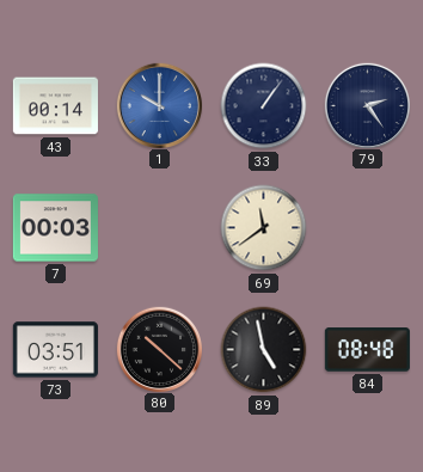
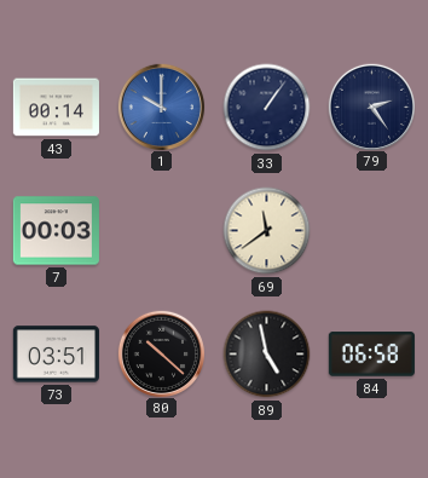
84: 08:48 -> 06:58
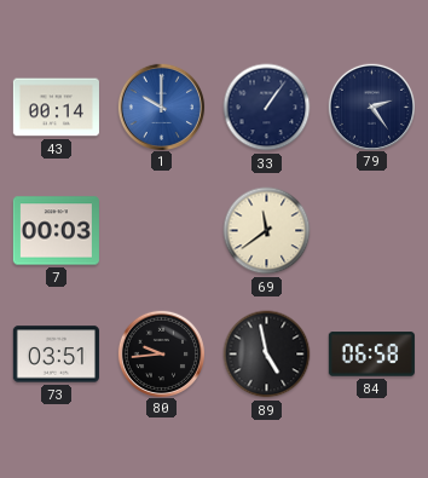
80: 10:22 -> 9:44
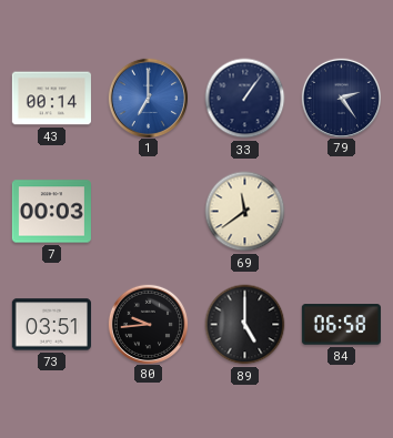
1: 10:00 -> 7:00
89: 4:58 -> 5:00
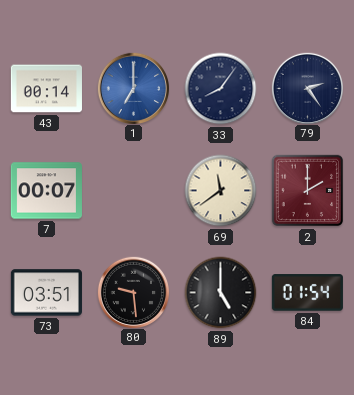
33: 1:06 -> 8:06
7: 00:03 -> 00:07
2: none -> 2:00
80: 9:44 -> 9:29
84: 06:58 -> 01:54
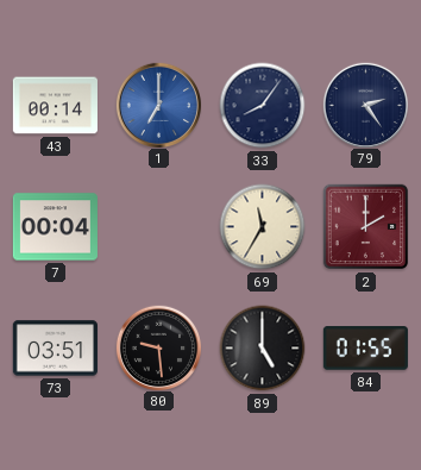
7: 00:07 -> 00:04
69: 11:39 -> 11:35
84: 01:54 -> 01:55
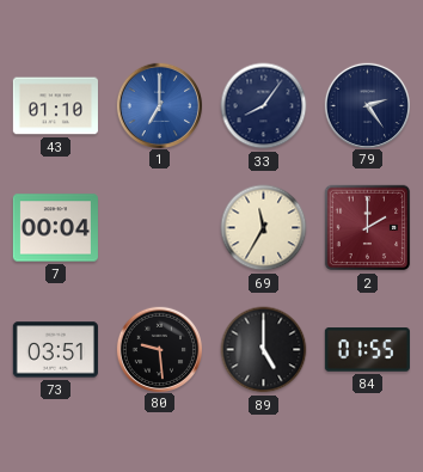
43: 00:14 -> 01:10
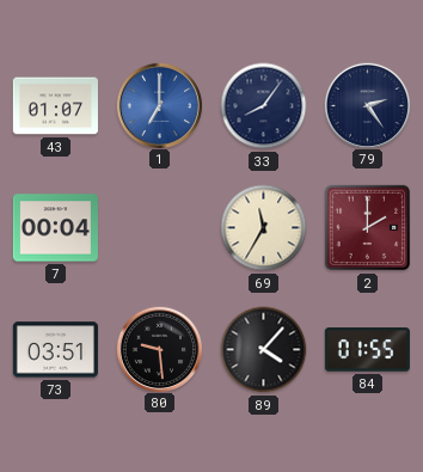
43: 01:10 -> 01:07
89: 5:00 -> 4:07
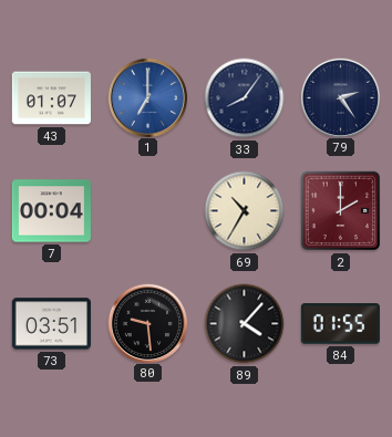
69: 11:35 -> 10:35
